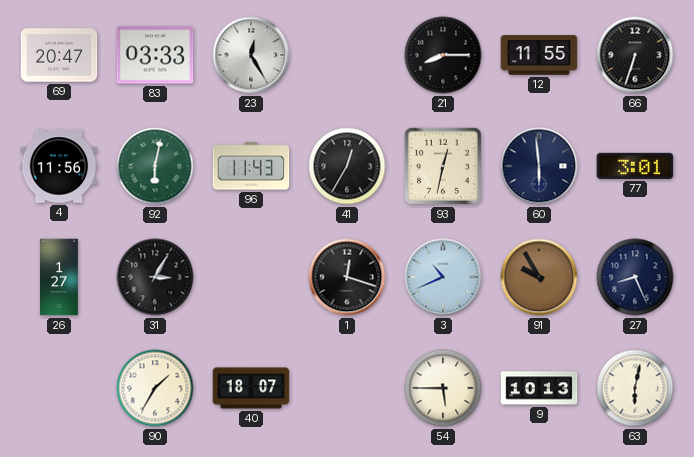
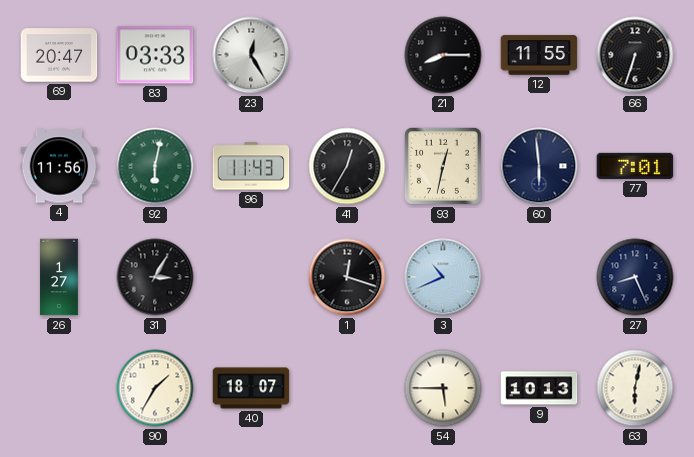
77: 3:01 -> 7:01
91: 9:55 -> none
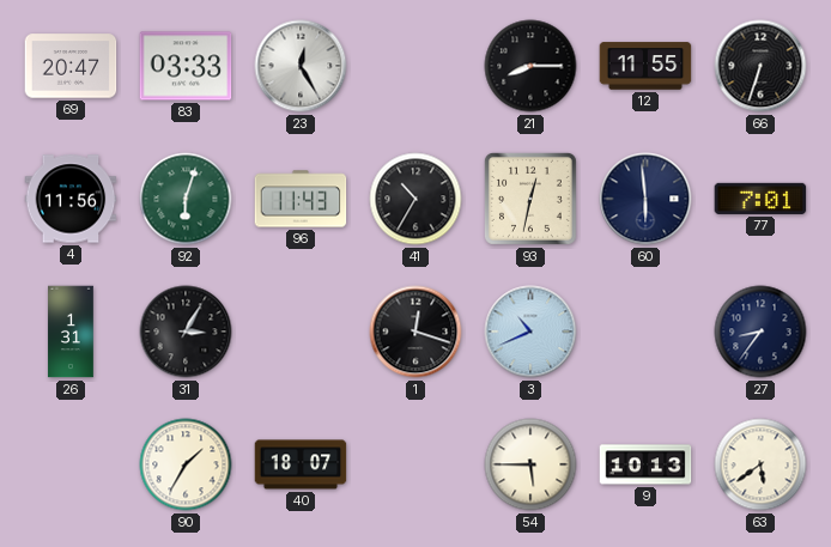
92: 6:02 -> 6:03
41: 12:35 -> 10:35
26: 1:27 -> 1:31
27: 8:26 -> 8:36
63: 6:02 -> 5:39
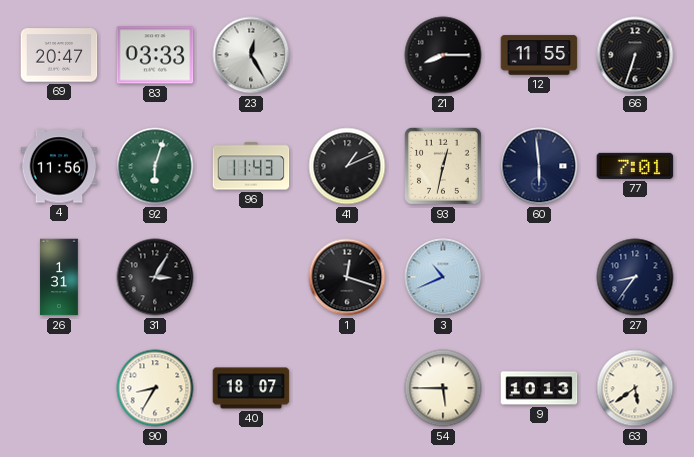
41: 10:35 -> 1:11
90: 1:35 -> 8:35
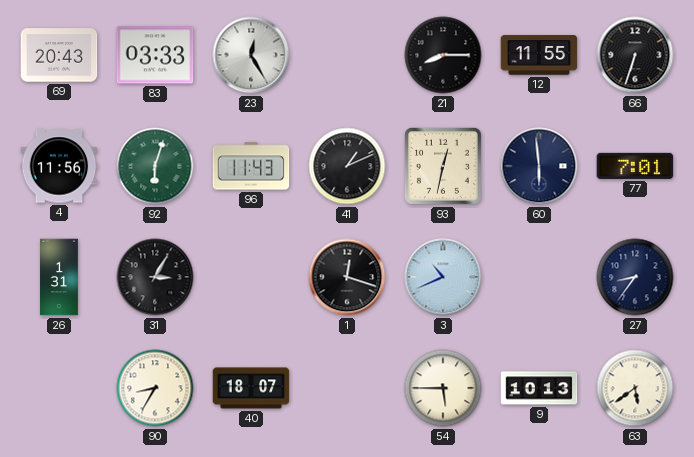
69: 20:47 -> 20:43
